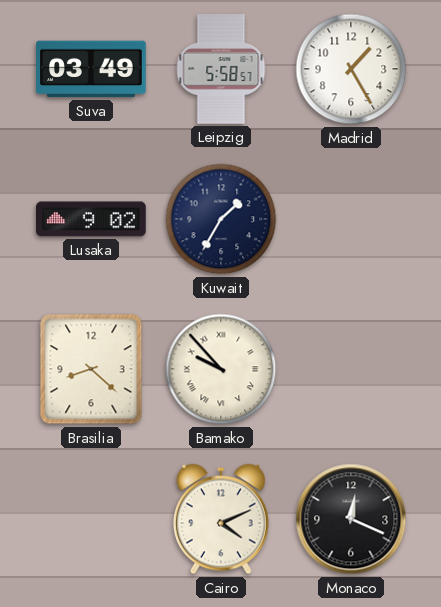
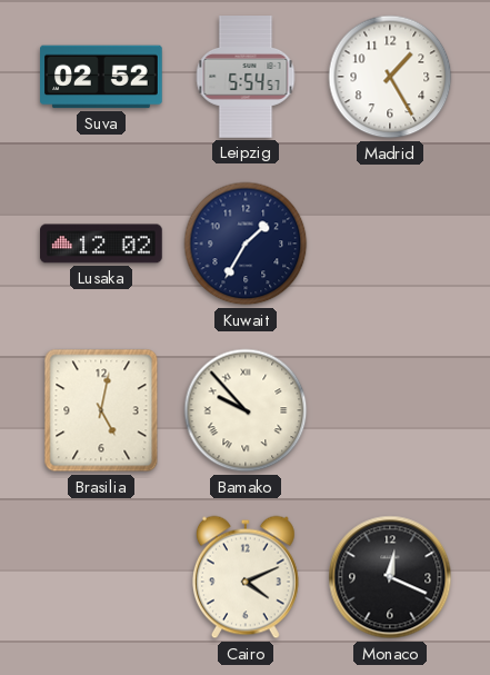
Suva: 03:49 -> 02:52
Leipzig: 5:58 -> 5:54
Lusaka: 9:02 -> 12:02
Brasilia: 8:22 -> 5:02
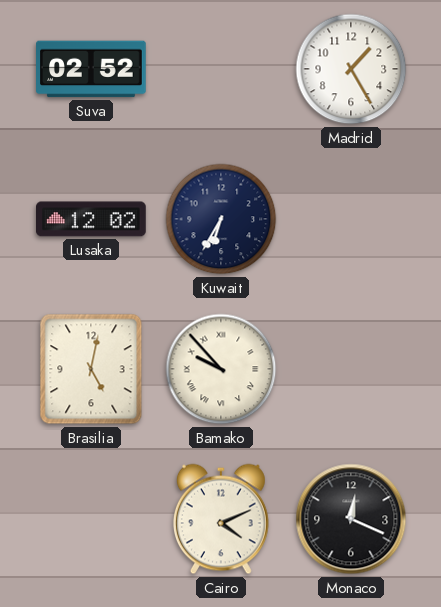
Leipzig: 5:54 -> none
Kuwait: 1:35 -> 6:35
